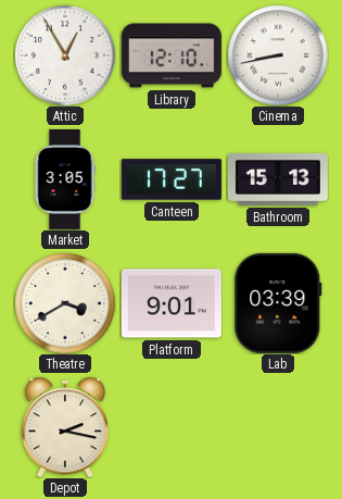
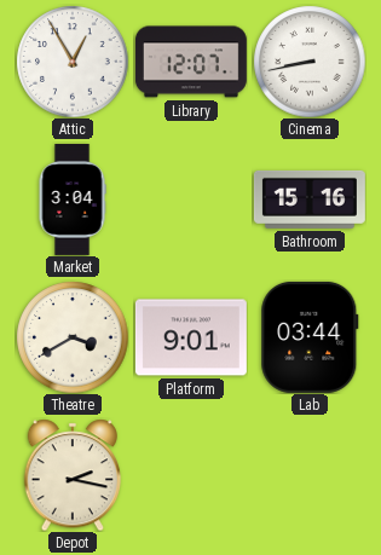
Library: 12:10 -> 12:07
Market: 3:05 -> 3:04
Canteen: 17:27 -> none
Bathroom: 15:13 -> 15:16
Lab: 03:39 -> 03:44
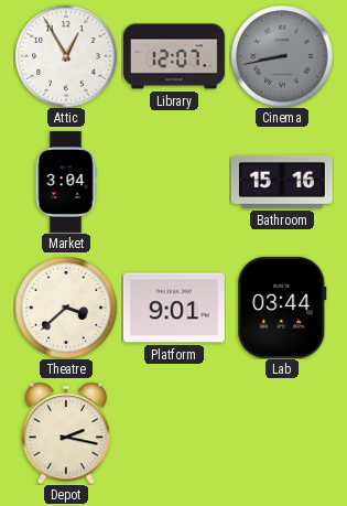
Cinema dial: white -> grey
Theatre: 3:40 -> 3:38
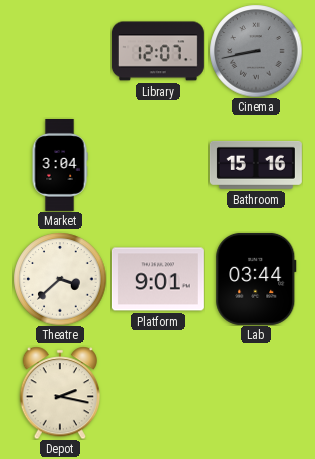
Attic: 12:55 -> none
